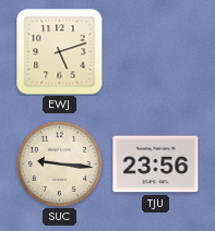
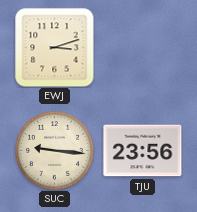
EWJ: 5:12 -> 3:12
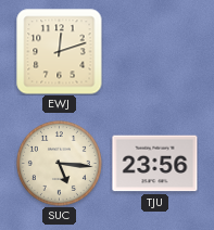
EWJ: 3:12 -> 12:12
SUC: 9:16 -> 5:16
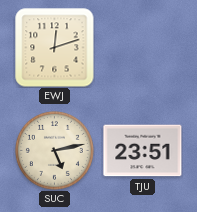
SUC: 5:16 -> 5:13
TJU: 23:56 -> 23:51
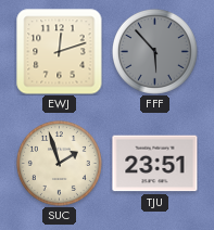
FFF: none -> 5:53
SUC: 5:13 -> 1:57
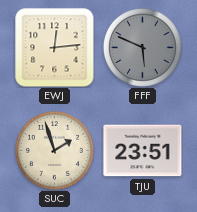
EWJ: 12:12 -> 12:14
FFF: 5:53 -> 5:49
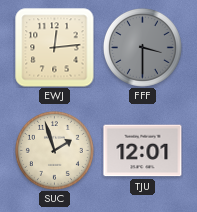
FFF: 5:49 -> 3:30
TJU: 23:51 -> 12:01
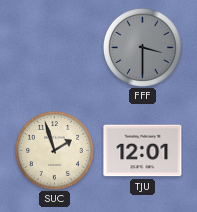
EWJ: 12:14 -> none
